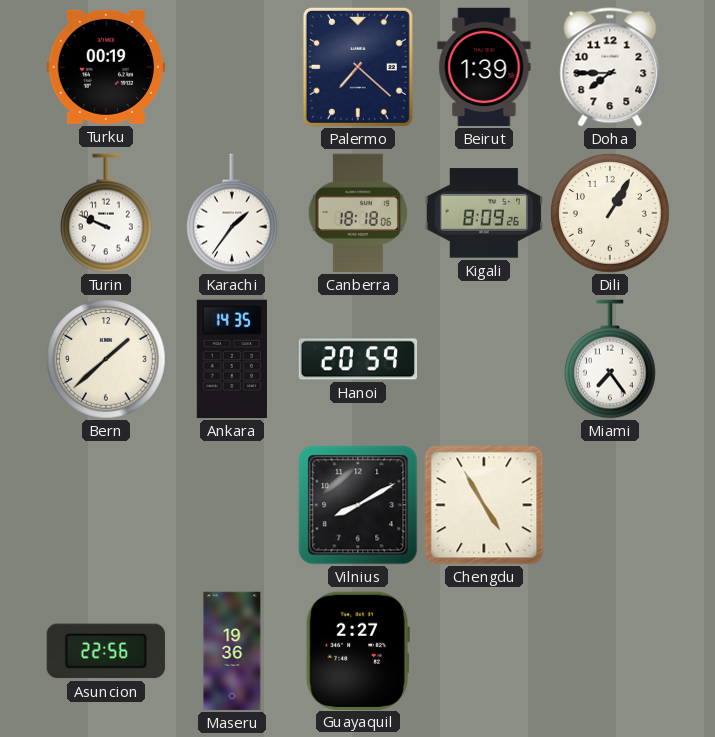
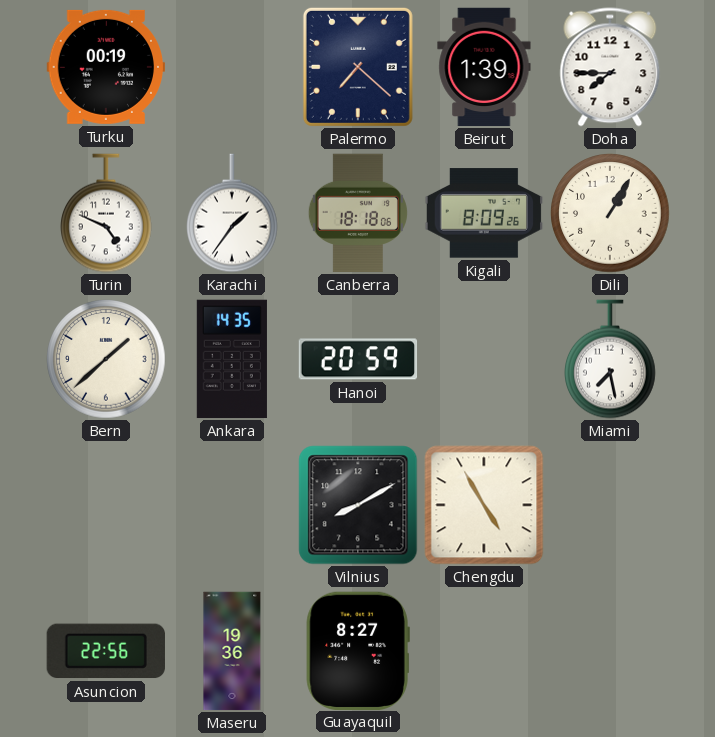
Turin: 9:49 -> 4:49
Miami: 7:24 -> 7:28
Guayaquil: 2:27 -> 8:27
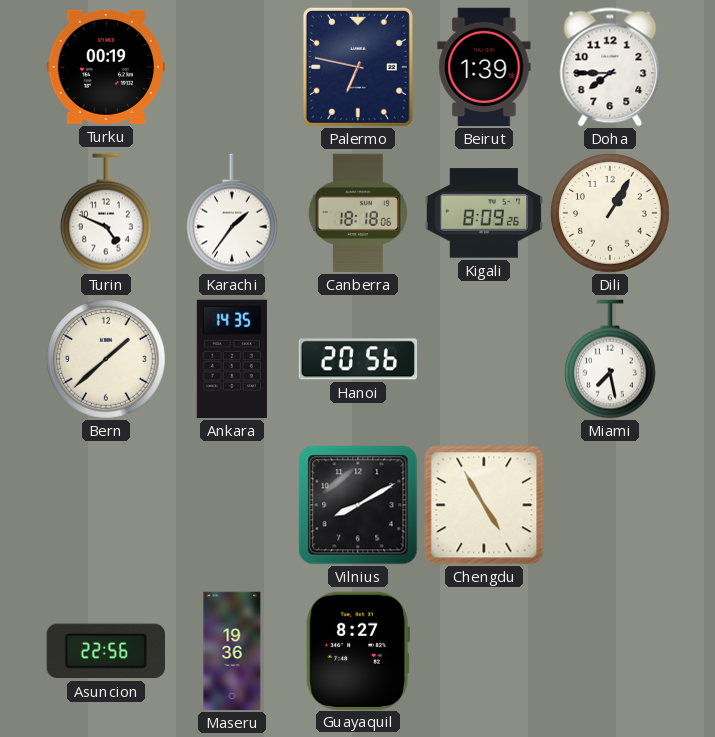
Palermo: 7:22 -> 6:47
Hanoi: 20:59 -> 20:56
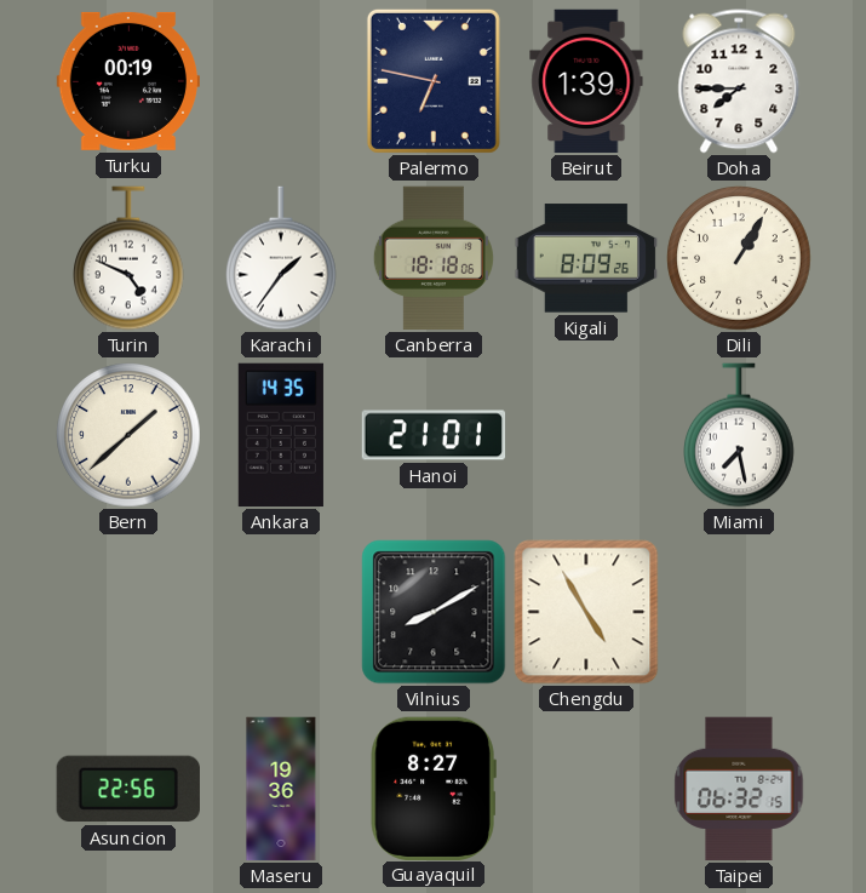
Hanoi: 20:56 -> 21:01
Taipei: none -> 06:32
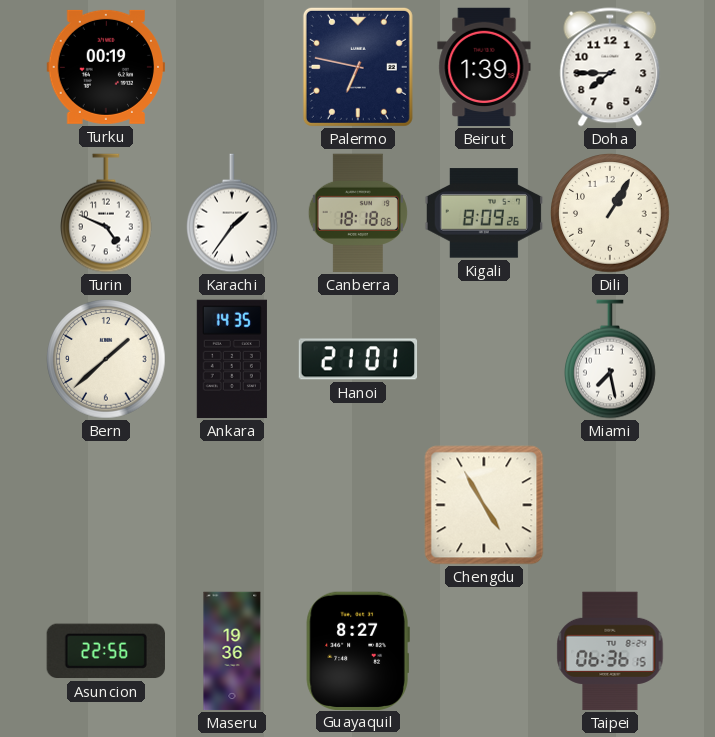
Vilnius: 8:10 -> none
Taipei: 06:32 -> 06:36
